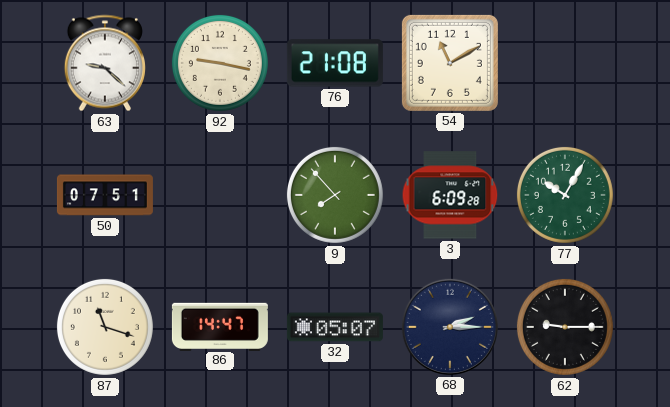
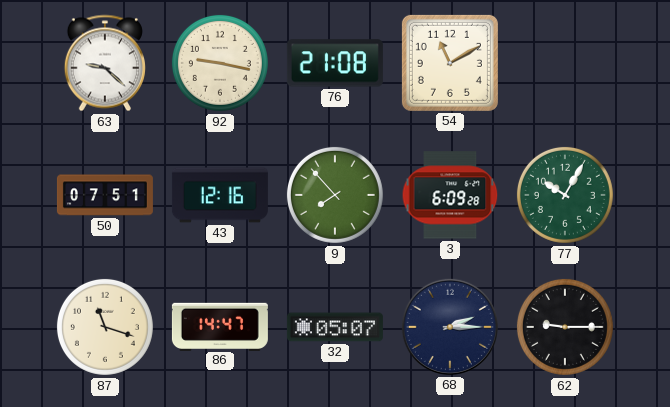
43: none -> 12:16
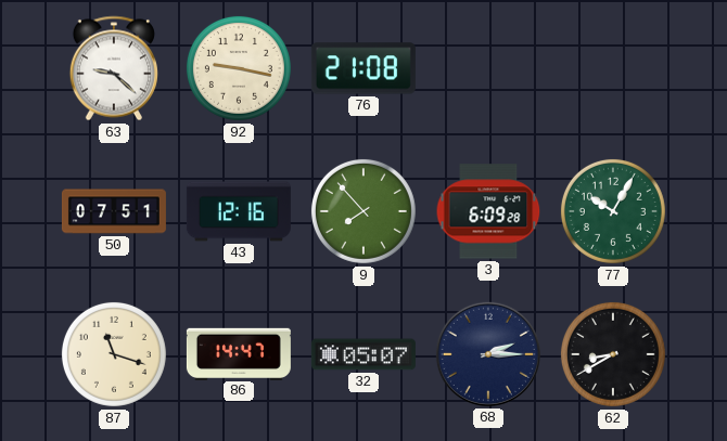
54: 11:10 -> none
62: 9:15 -> 8:40
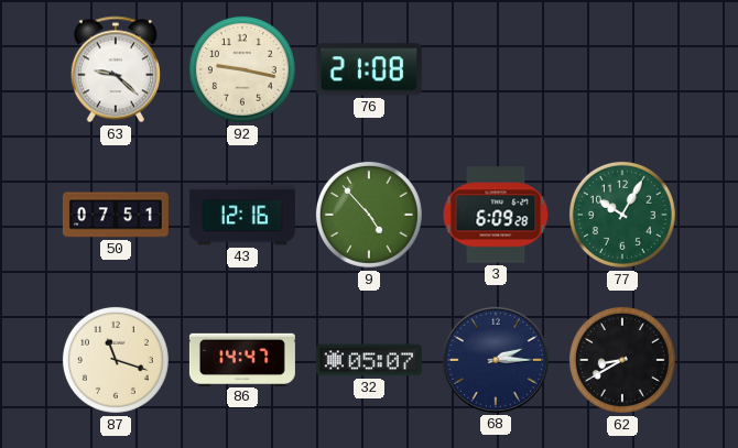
9: 7:53 -> 4:53
